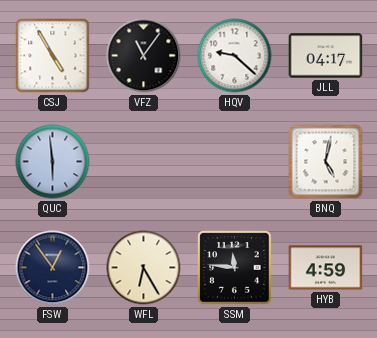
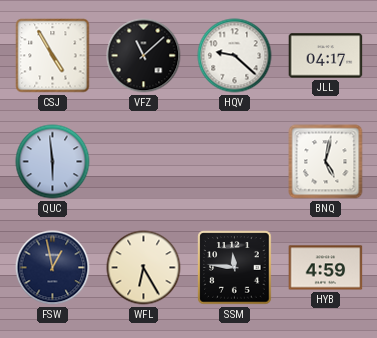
VFZ: 11:06 -> 11:08
FSW: 12:54 -> 12:58
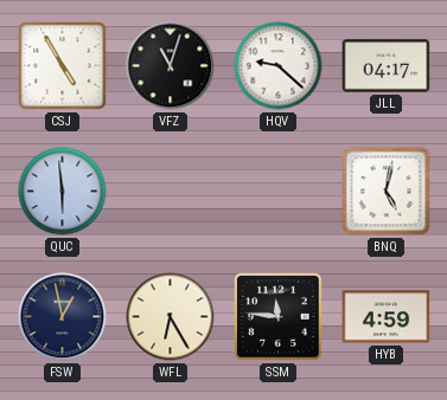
VFZ: 11:08 -> 11:03
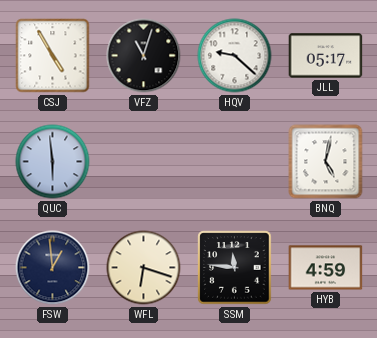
JLL: 04:17 -> 05:17
FSW: 12:58 -> 12:59
WFL: 6:25 -> 6:18
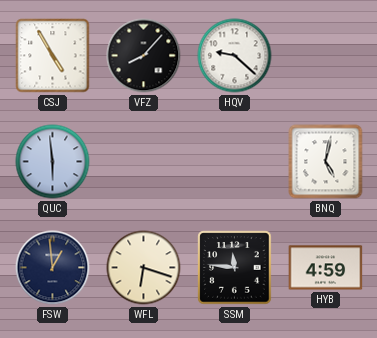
VFZ: 11:03 -> 8:07
JLL: 05:17 -> none
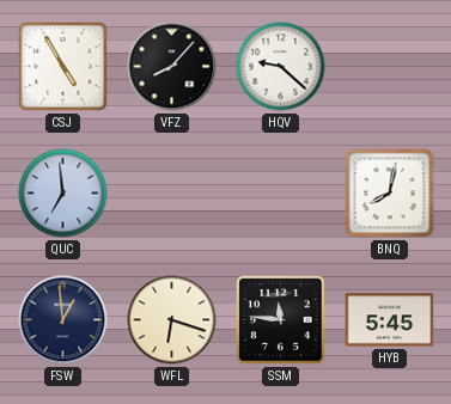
QUC: 5:59 -> 6:59
BNQ: 5:02 -> 8:02
HYB: 4:59 -> 5:45
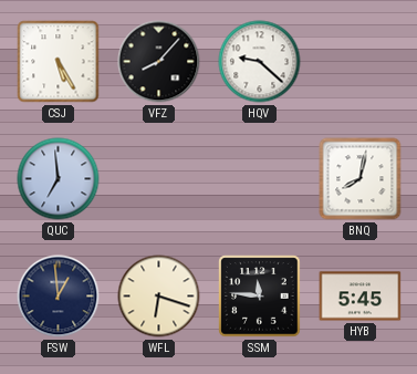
CSJ: 4:55 -> 5:25
